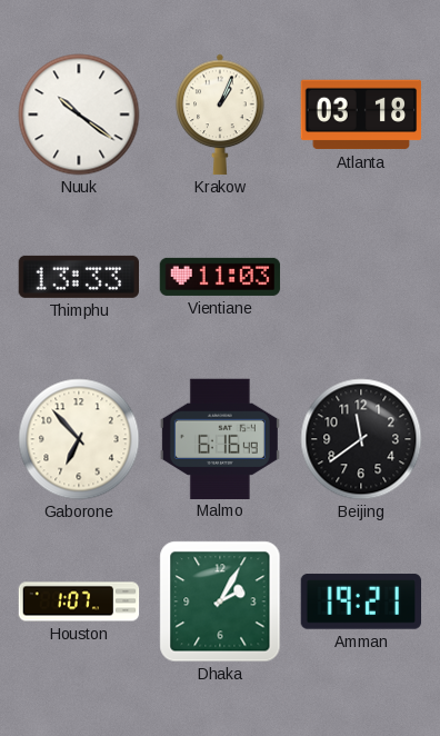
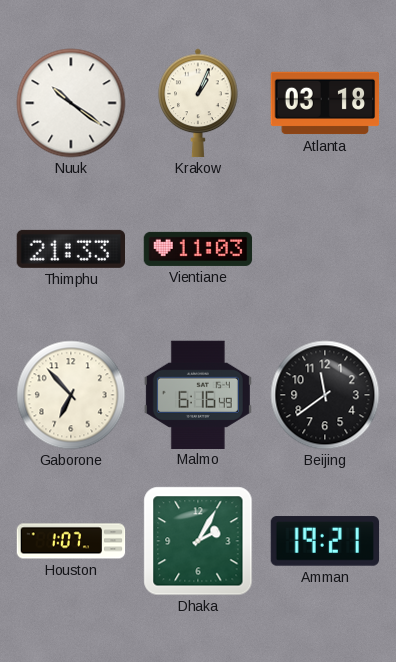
Thimphu: 13:33 -> 21:33
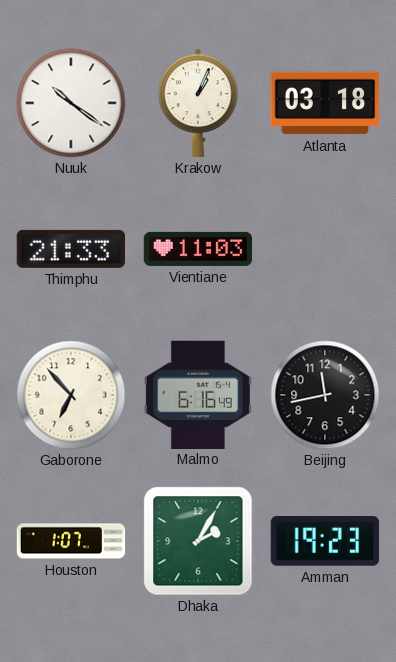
Beijing: 11:39 -> 11:43
Amman: 19:21 -> 19:23
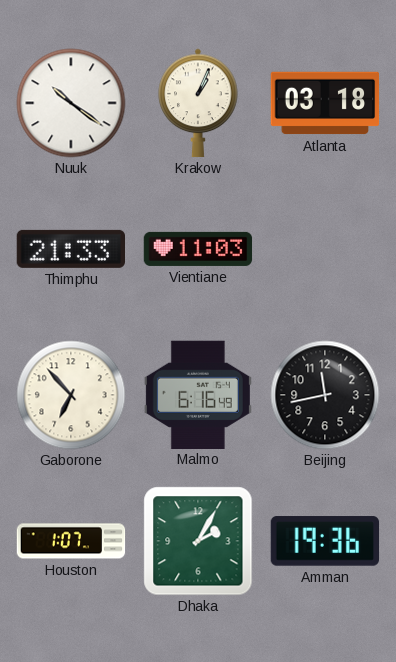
Amman: 19:23 -> 19:36
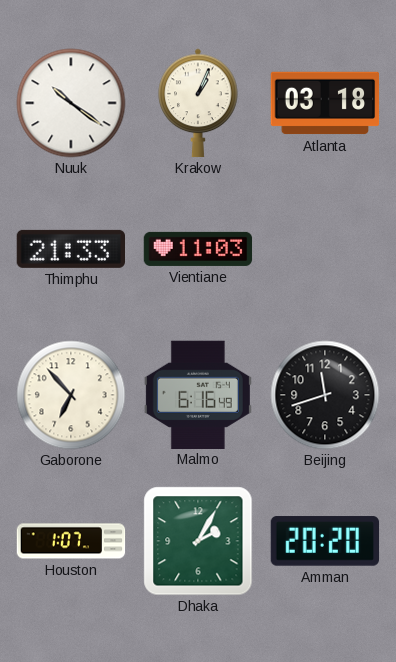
Beijing: 11:43 -> 11:42
Amman: 19:36 -> 20:20
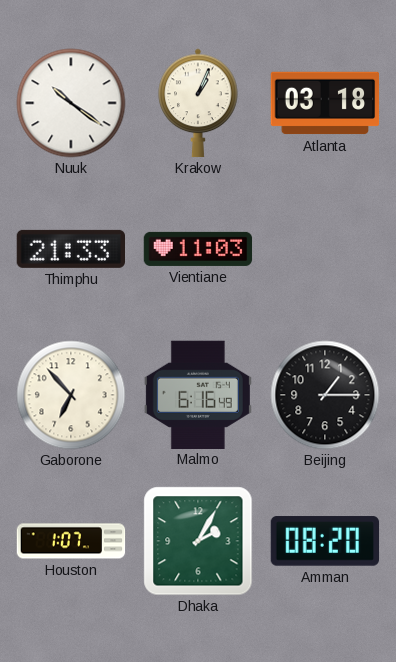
Beijing: 11:42 -> 1:15
Amman: 20:20 -> 08:20
